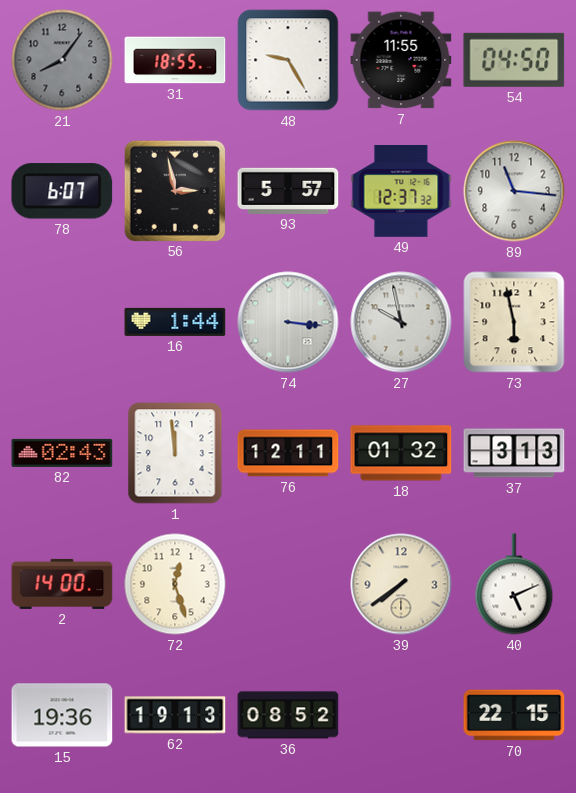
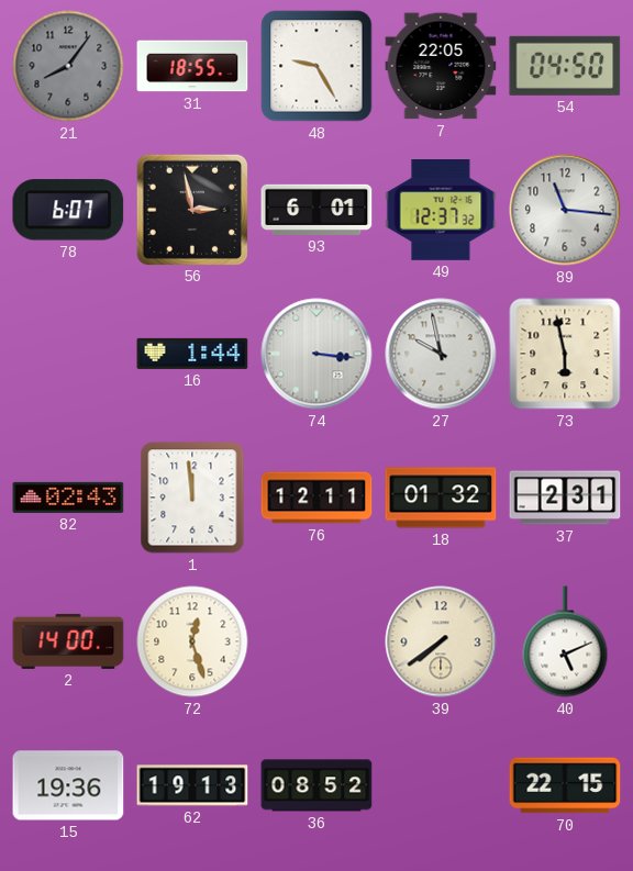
7: 11:55 -> 22:05
93: 5:57 -> 6:01
37: 3:13 -> 2:31
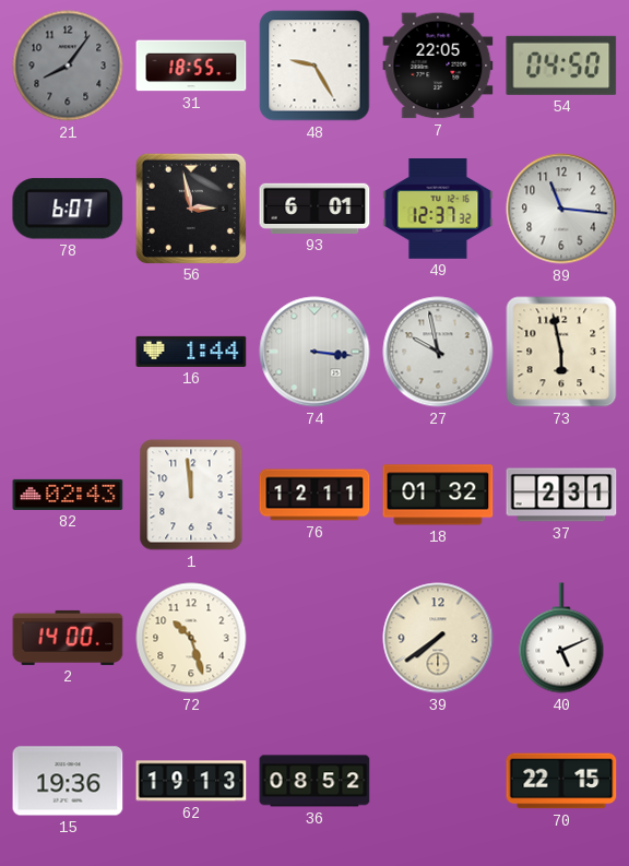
72: 12:27 -> 10:27
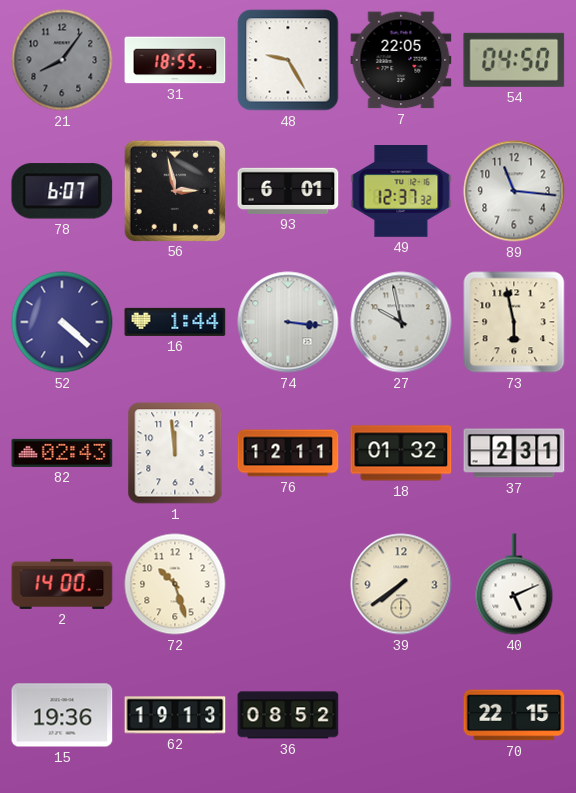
52: none -> 4:22
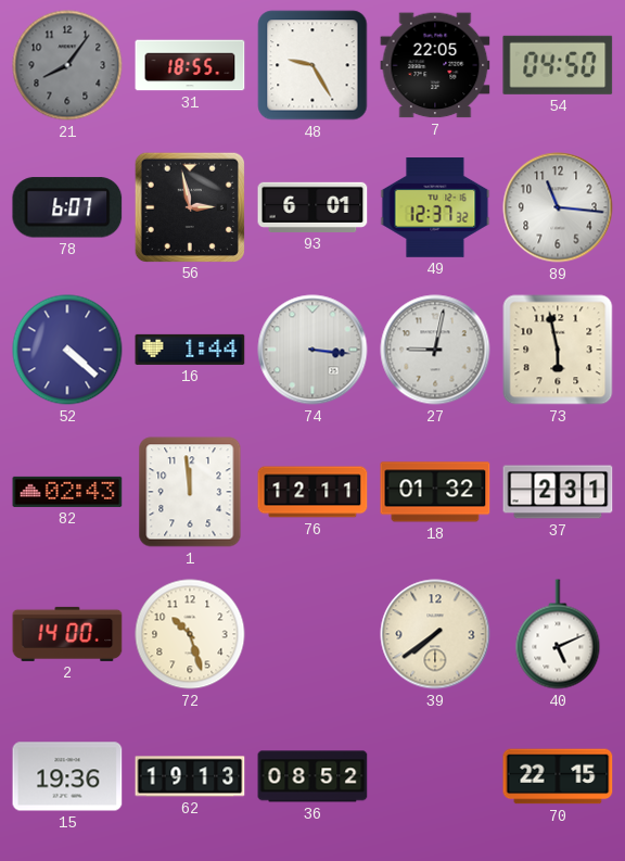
27: 9:58 -> 9:02
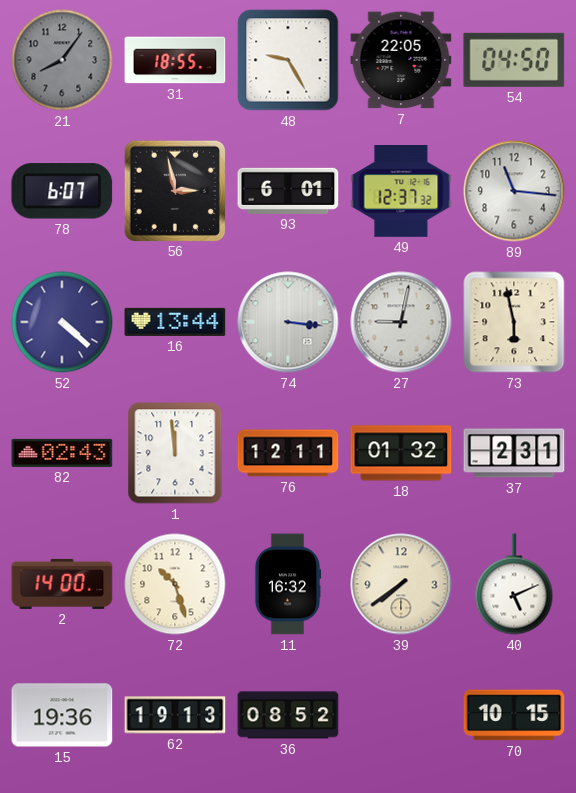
16: 1:44 -> 13:44
11: none -> 16:32
70: 22:15 -> 10:15
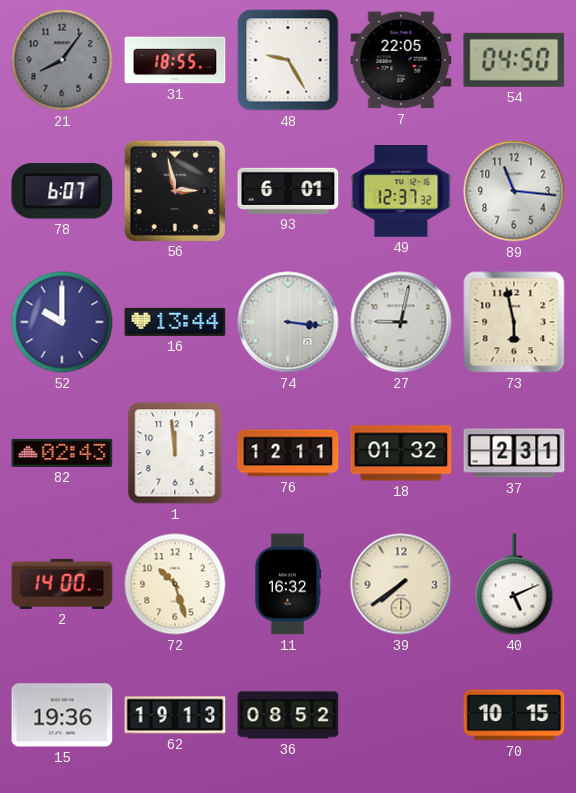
52: 4:22 -> 10:00
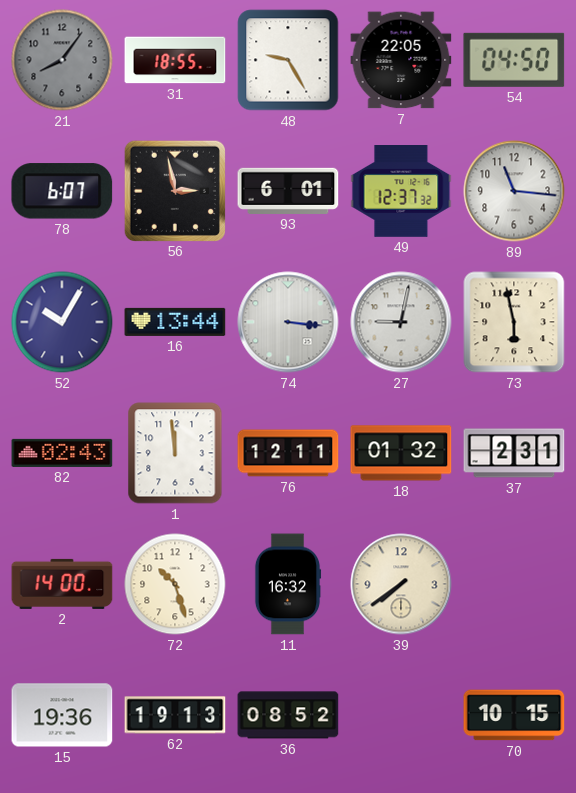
52: 10:00 -> 10:05
40: 5:11 -> none
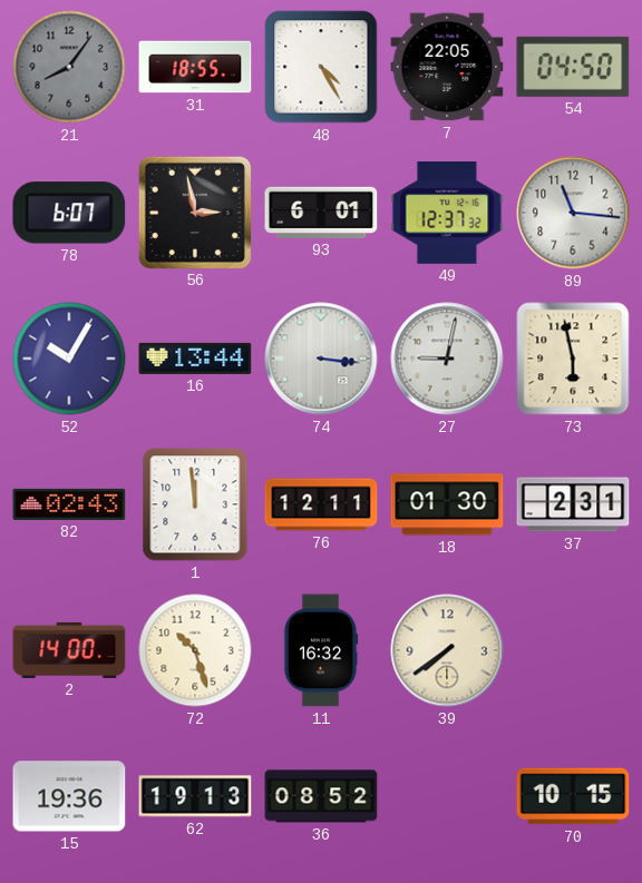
48: 9:25 -> 4:25
18: 01:32 -> 01:30
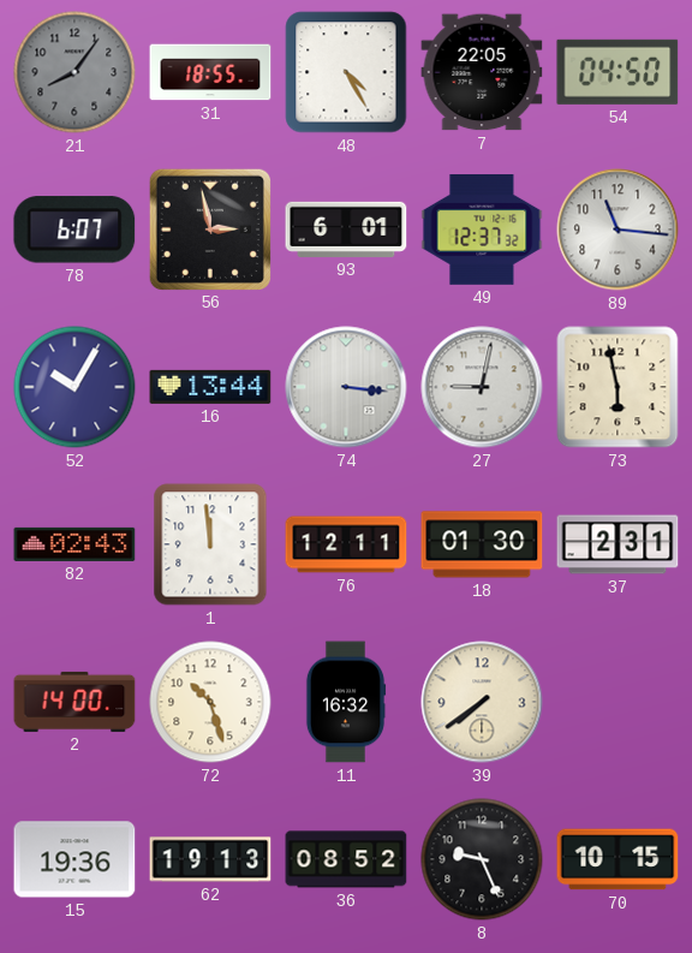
8: none -> 9:26
